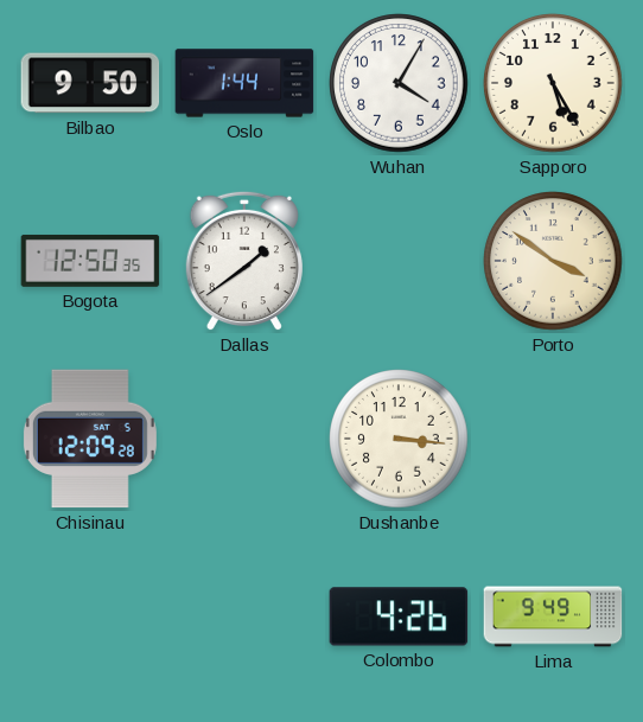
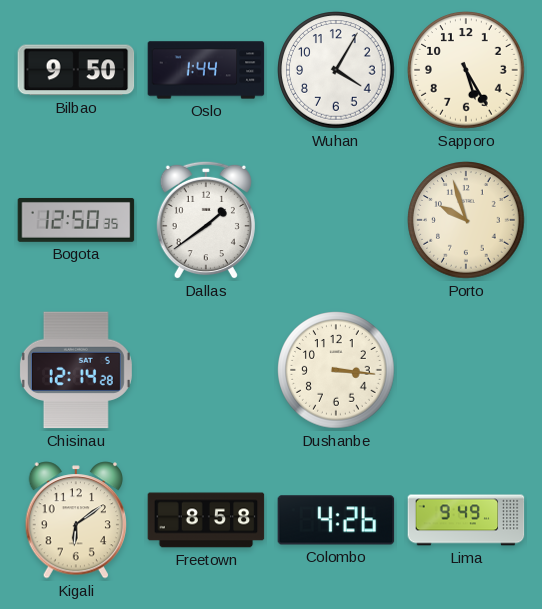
Porto: 3:51 -> 9:57
Chisinau: 12:09 -> 12:14
Kigali: none -> 6:09
Freetown: none -> 8:58
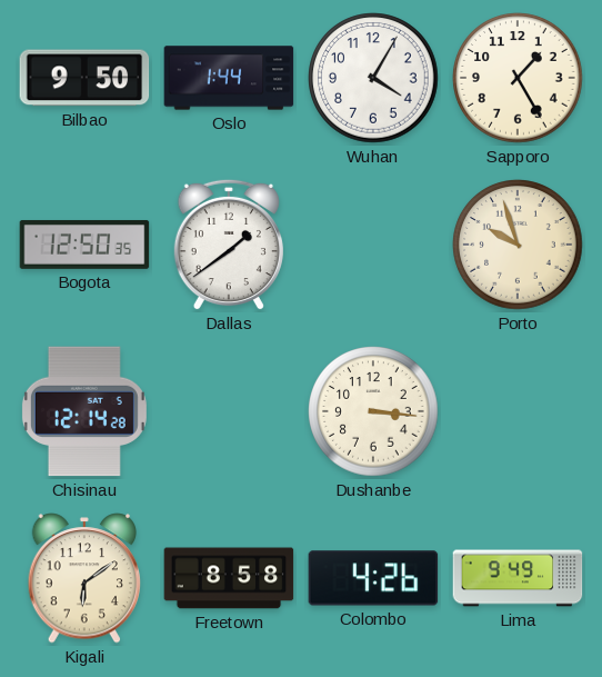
Sapporo: 5:25 -> 1:25
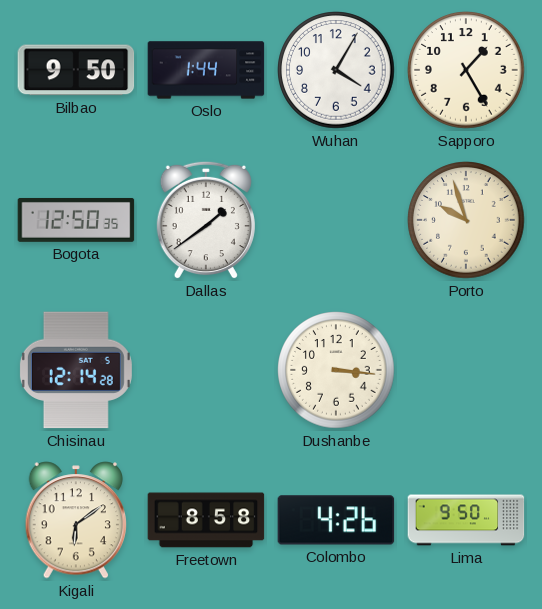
Lima: 9:49 -> 9:50
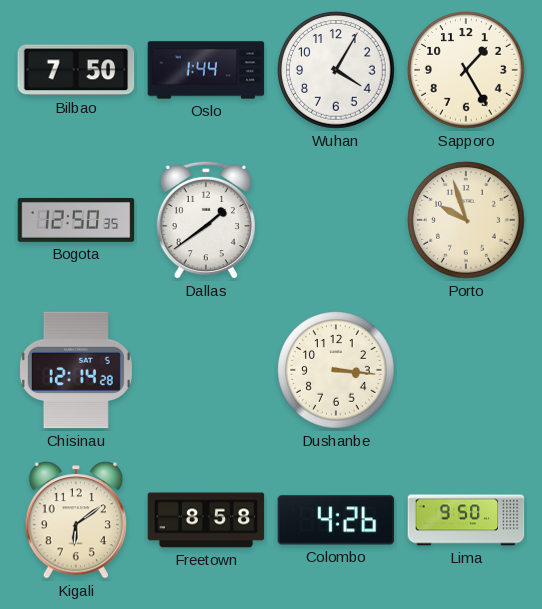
Bilbao: 9:50 -> 7:50
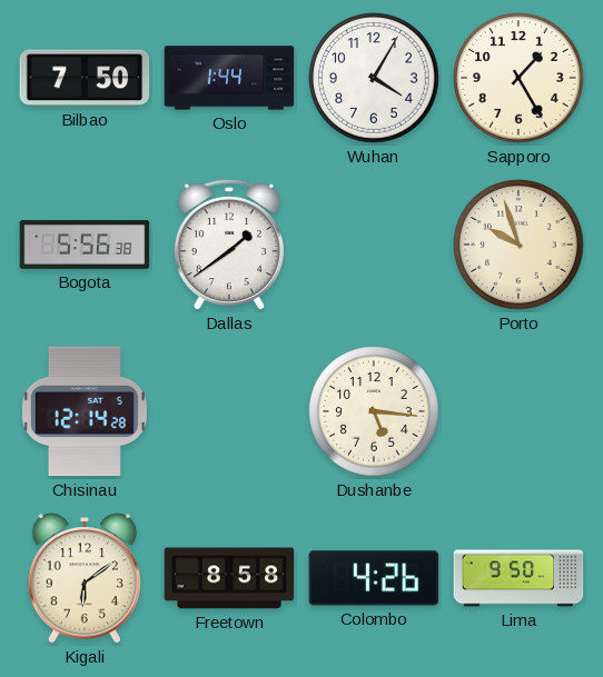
Bogota: 12:50 -> 5:56
Dushanbe: 3:16 -> 5:16
